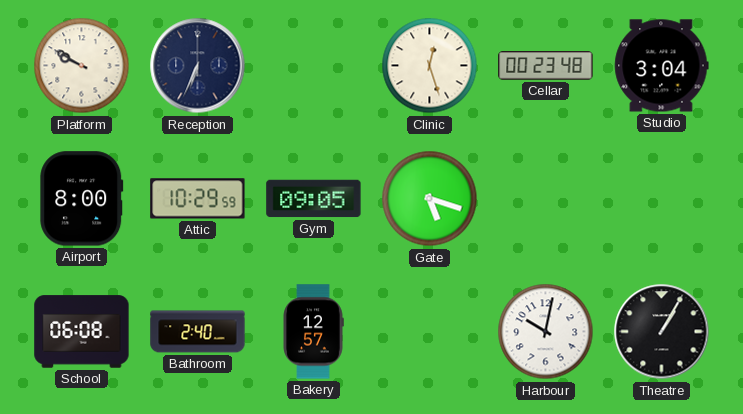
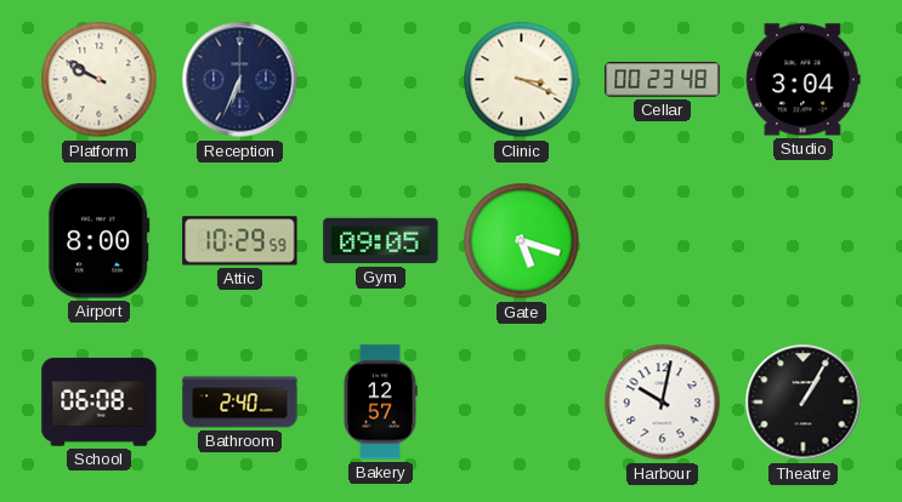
Clinic: 12:27 -> 3:19
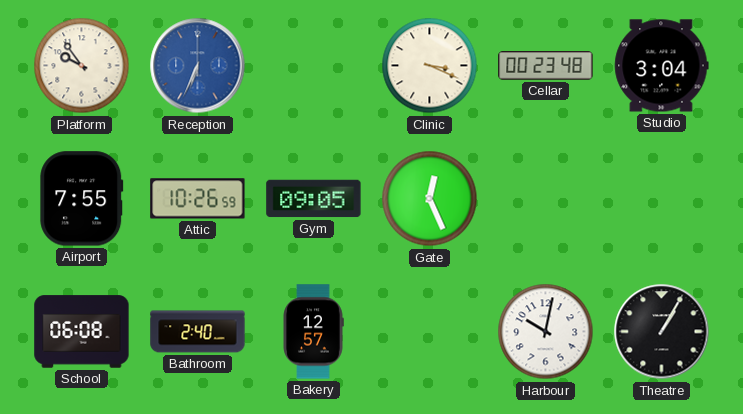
Platform: 9:50 -> 9:54
Reception dial: navy -> blue
Airport: 8:00 -> 7:55
Attic: 10:29 -> 10:26
Gate: 5:18 -> 12:26
